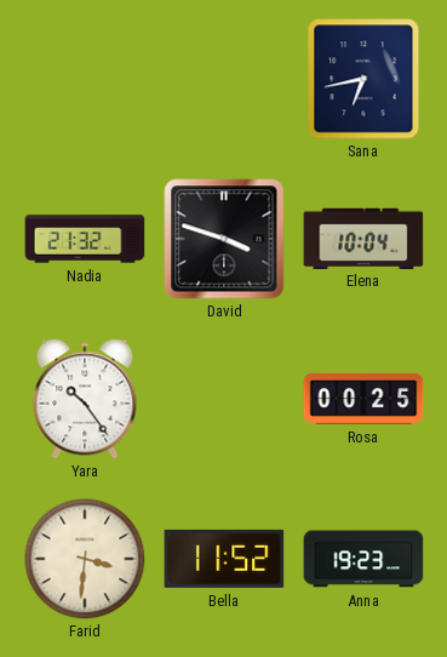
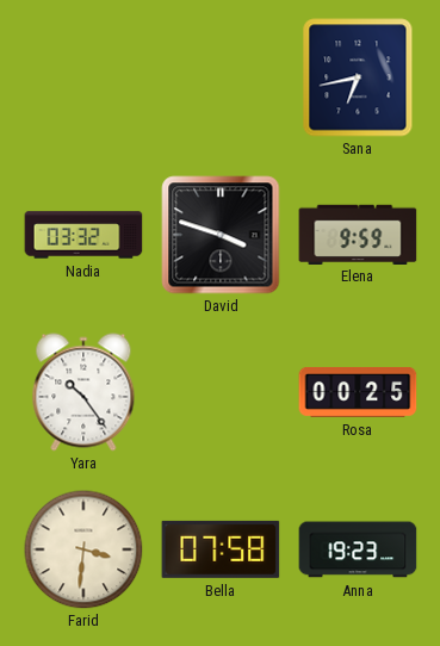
Nadia: 21:32 -> 03:32
Elena: 10:04 -> 9:59
Bella: 11:52 -> 07:58
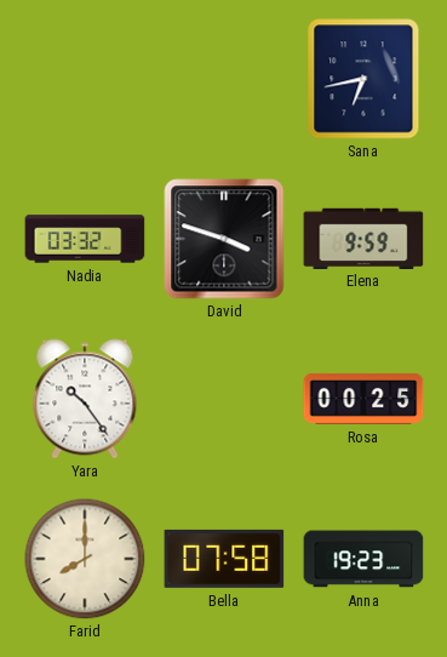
Farid: 3:31 -> 8:00
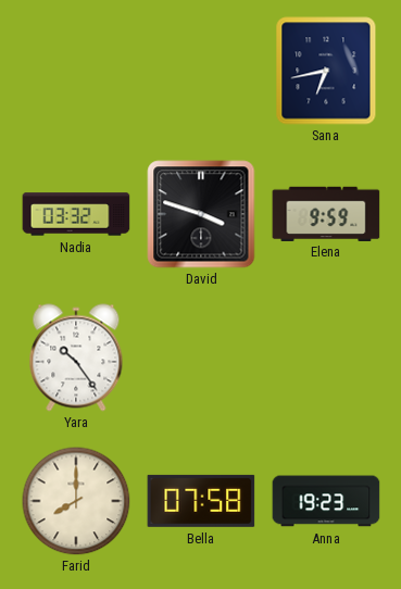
Rosa: 00:25 -> none
